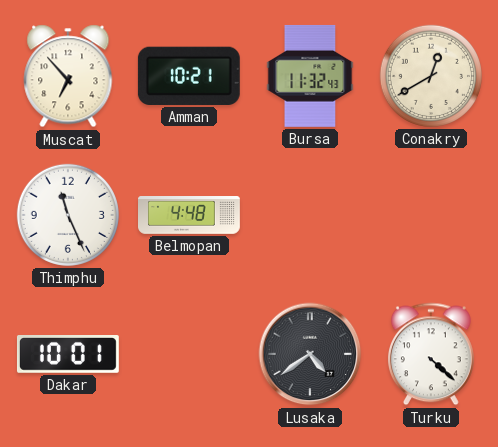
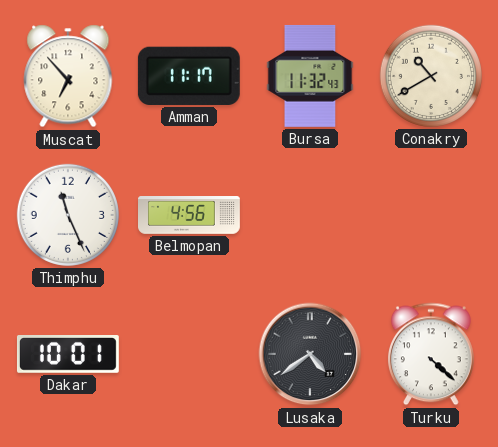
Amman: 10:21 -> 11:17
Conakry: 12:40 -> 10:40
Belmopan: 4:48 -> 4:56
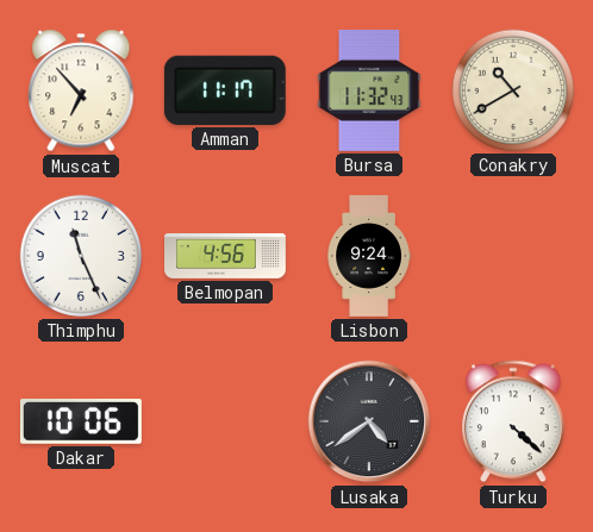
Lisbon: none -> 9:24
Dakar: 10:01 -> 10:06
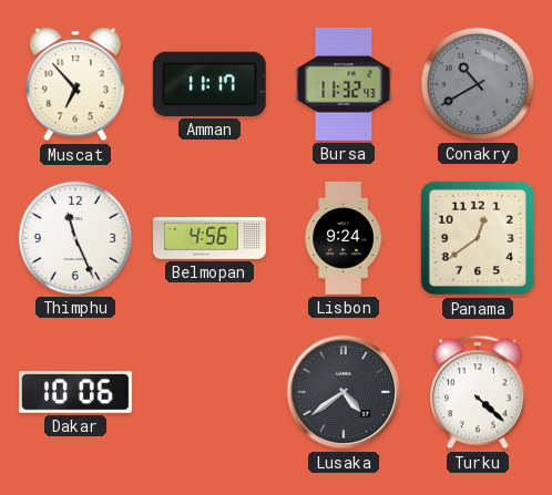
Conakry dial: cream -> grey
Panama: none -> 12:39
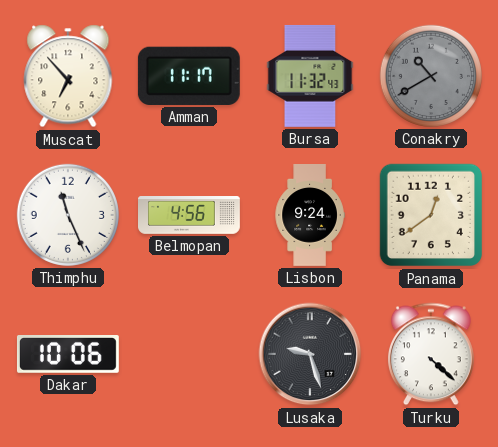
Lusaka: 4:39 -> 9:27
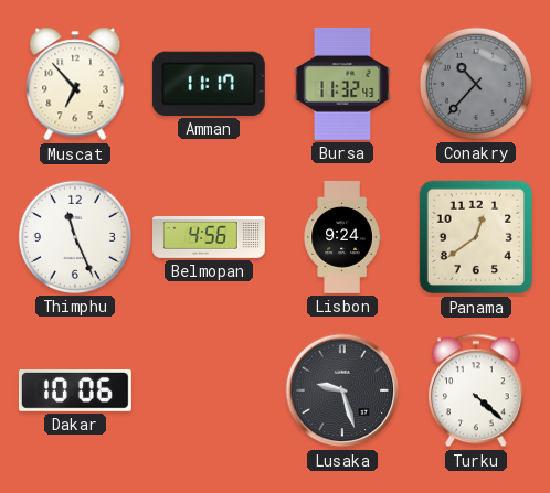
Conakry: 10:40 -> 10:37
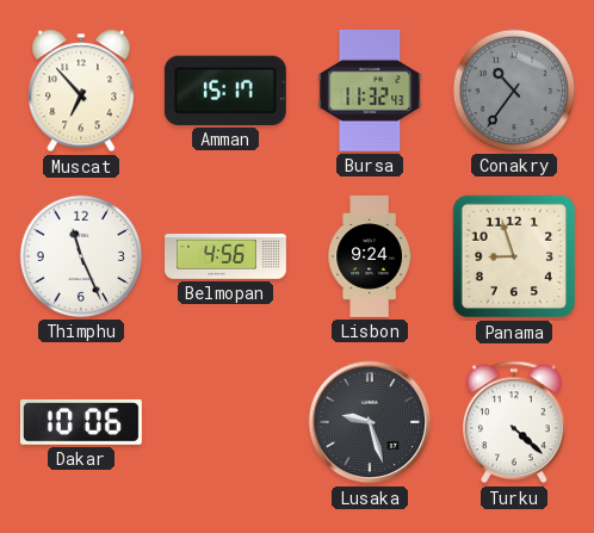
Amman: 11:17 -> 15:17
Conakry: 10:37 -> 10:36
Panama: 12:39 -> 8:57
